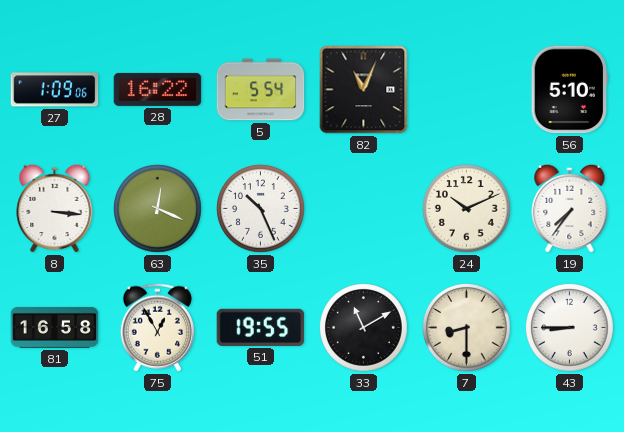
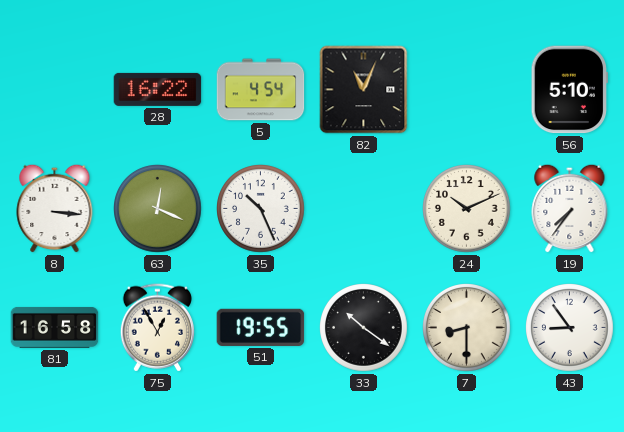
27: 1:09 -> none
5: 5:54 -> 4:54
33: 11:10 -> 10:21
43: 8:45 -> 8:54
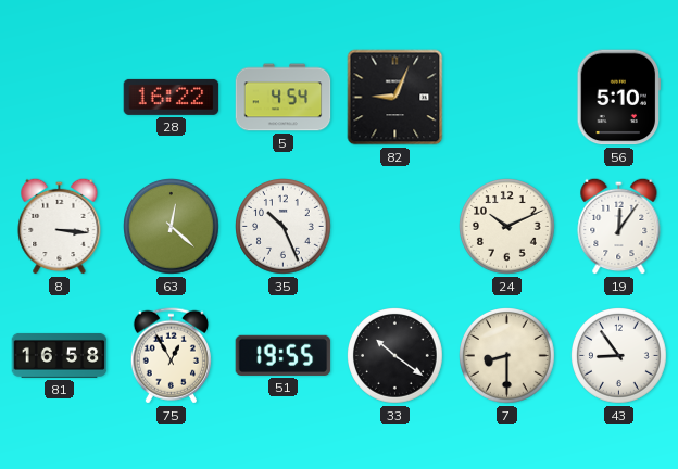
82: 11:04 -> 9:04
63: 12:19 -> 12:22
19: 7:36 -> 12:06
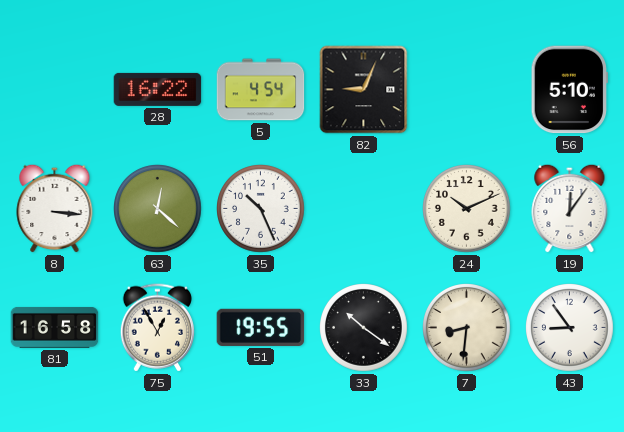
7: 8:30 -> 8:31
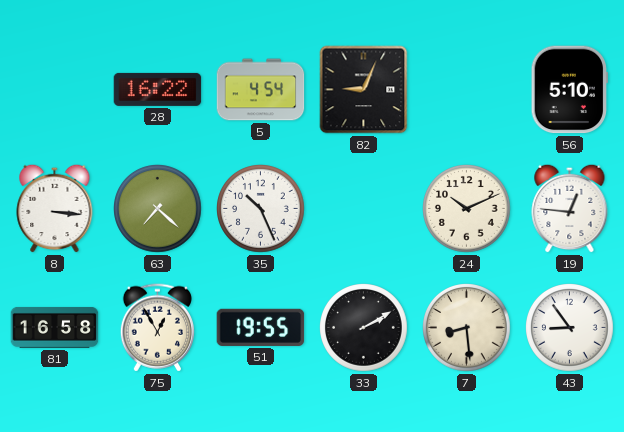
63: 12:22 -> 7:22
19: 12:06 -> 12:46
33: 10:21 -> 2:10
7: 8:31 -> 8:29
